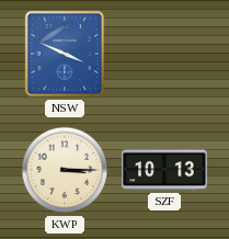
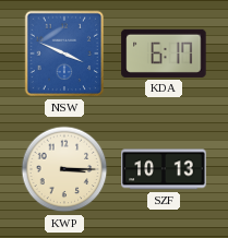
KDA: none -> 6:17
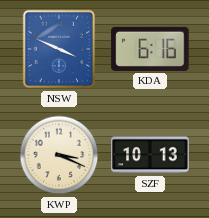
KDA: 6:17 -> 6:16
KWP: 3:15 -> 3:19
